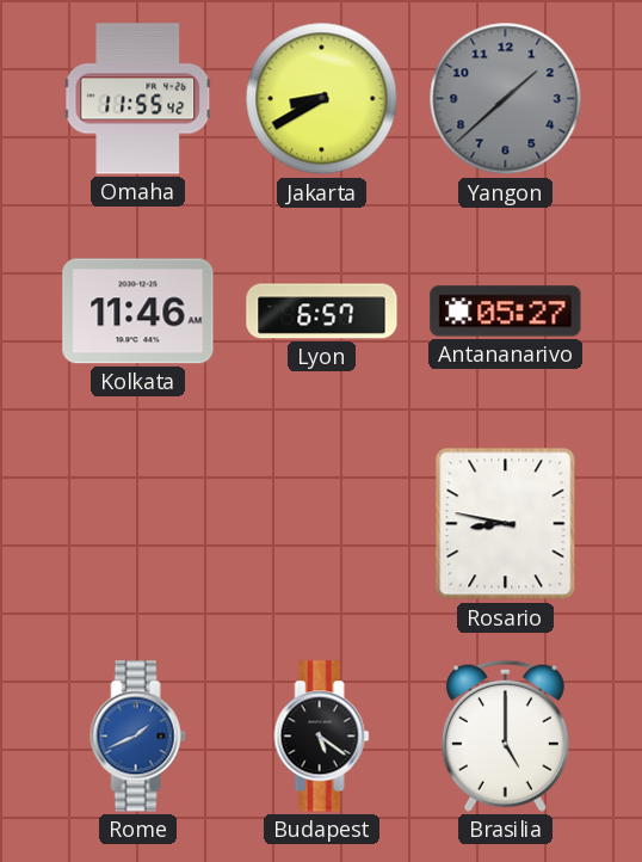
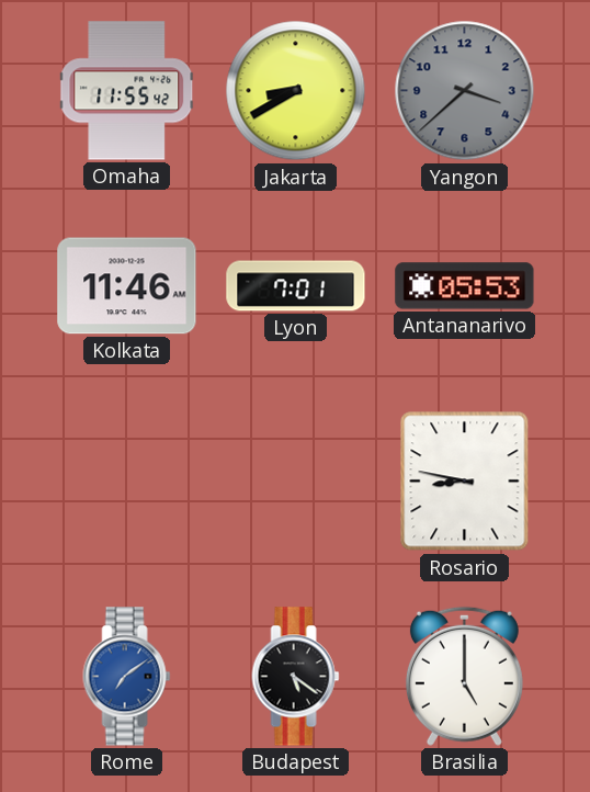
Yangon: 1:38 -> 3:38
Lyon: 6:57 -> 7:01
Antananarivo: 05:27 -> 05:53
Rome: 1:41 -> 7:09
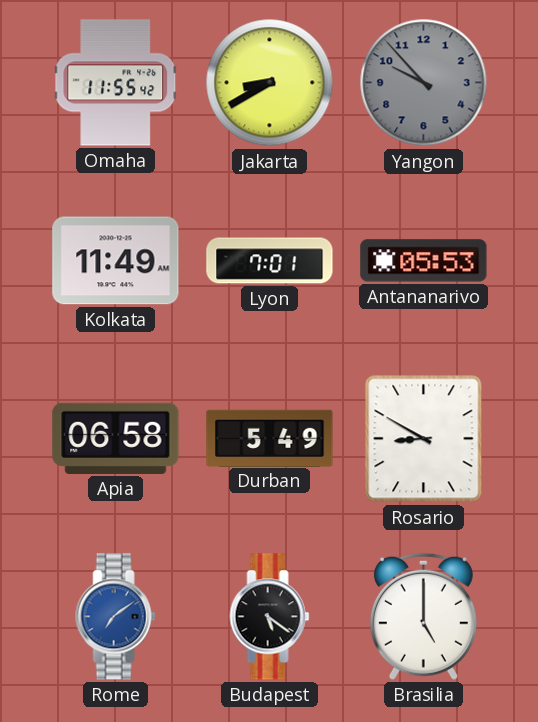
Yangon: 3:38 -> 9:53
Kolkata: 11:46 -> 11:49
Apia: none -> 06:58
Durban: none -> 5:49
Rosario: 8:47 -> 8:50
